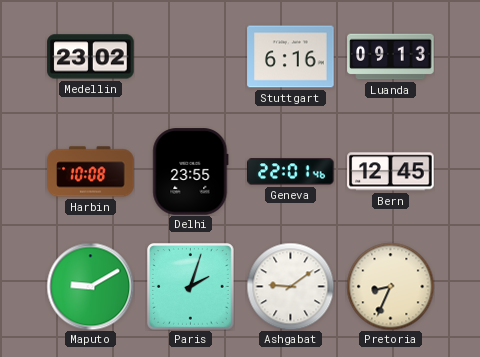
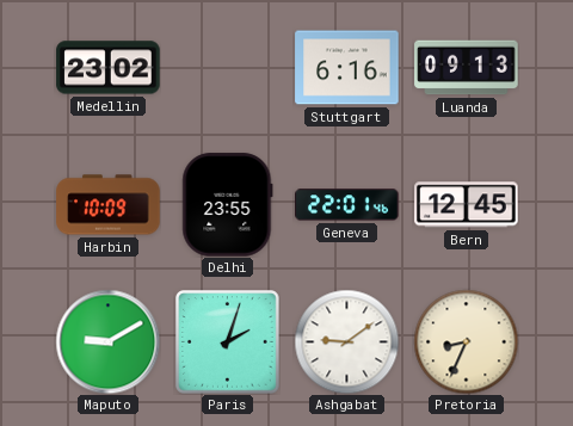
Harbin: 10:08 -> 10:09
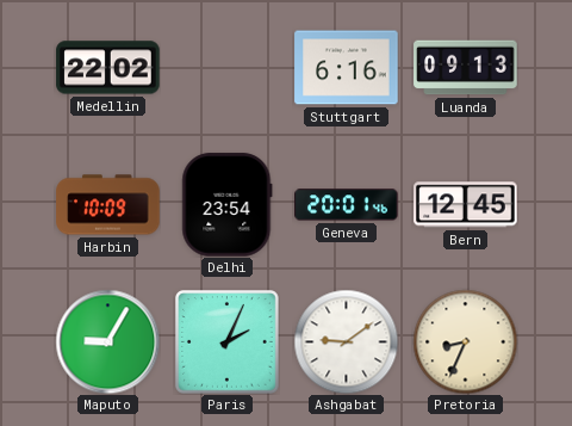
Medellin: 23:02 -> 22:02
Delhi: 23:55 -> 23:54
Geneva: 22:01 -> 20:01
Maputo: 9:10 -> 9:05
Paris: 2:03 -> 2:04
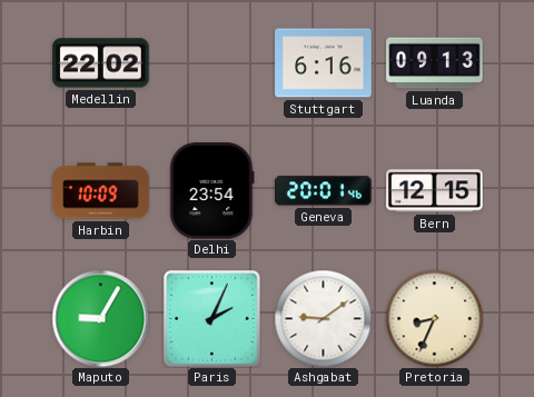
Bern: 12:45 -> 12:15
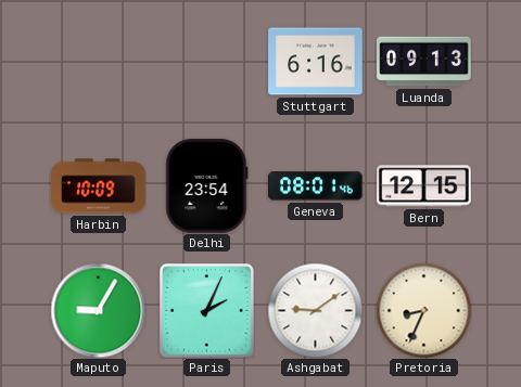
Medellin: 22:02 -> none
Geneva: 20:01 -> 08:01
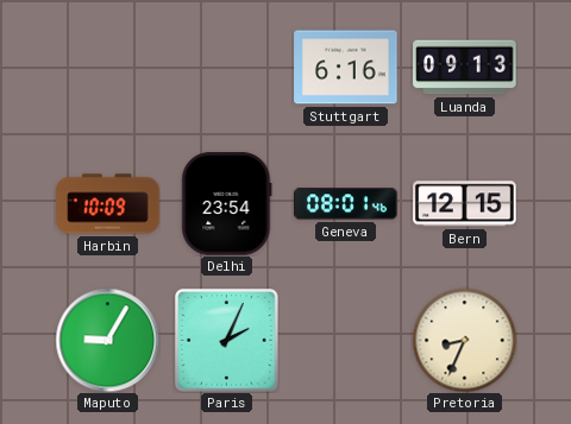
Ashgabat: 9:09 -> none
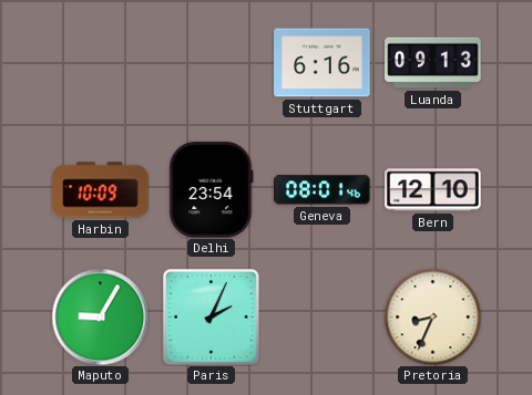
Bern: 12:15 -> 12:10
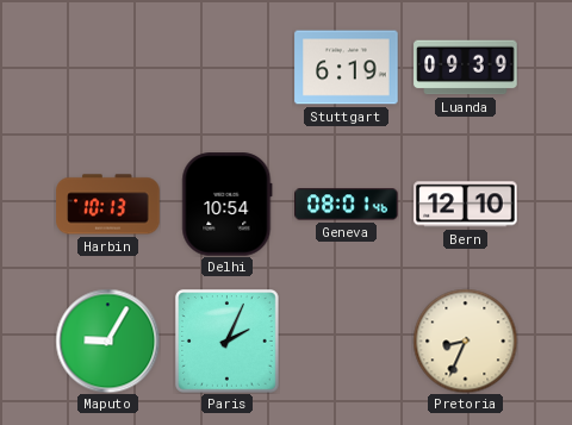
Stuttgart: 6:16 -> 6:19
Luanda: 09:13 -> 09:39
Harbin: 10:09 -> 10:13
Delhi: 23:54 -> 10:54
